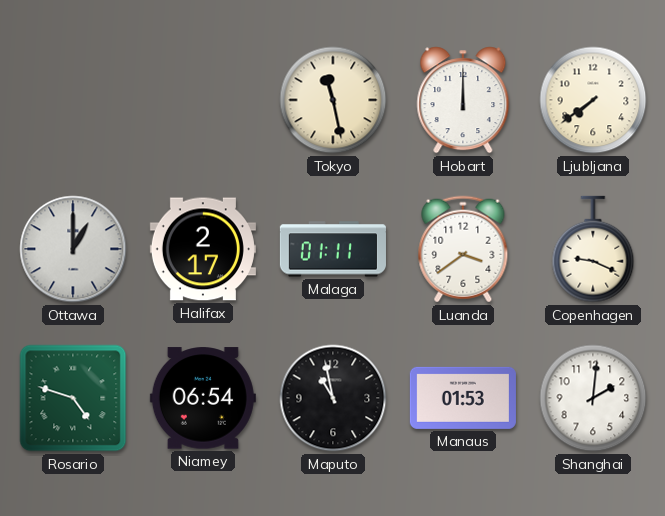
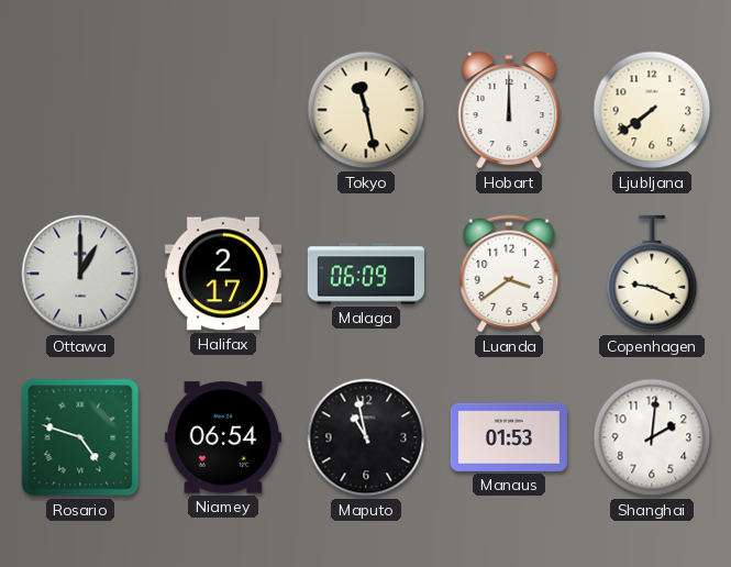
Malaga: 01:11 -> 06:09
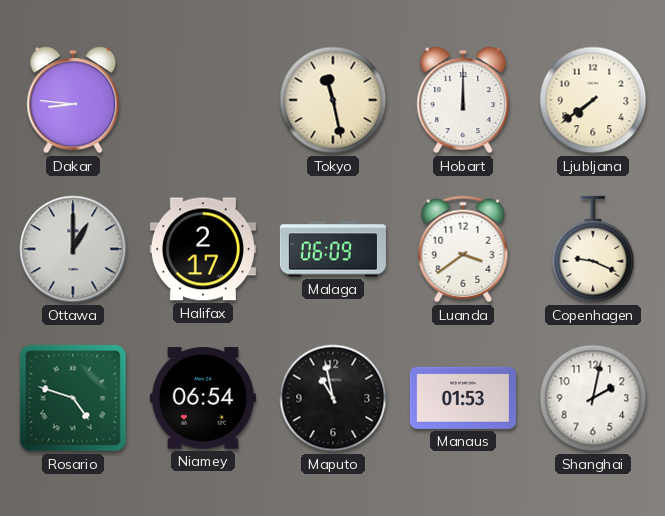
Dakar: none -> 8:46
Shanghai: 2:01 -> 2:02
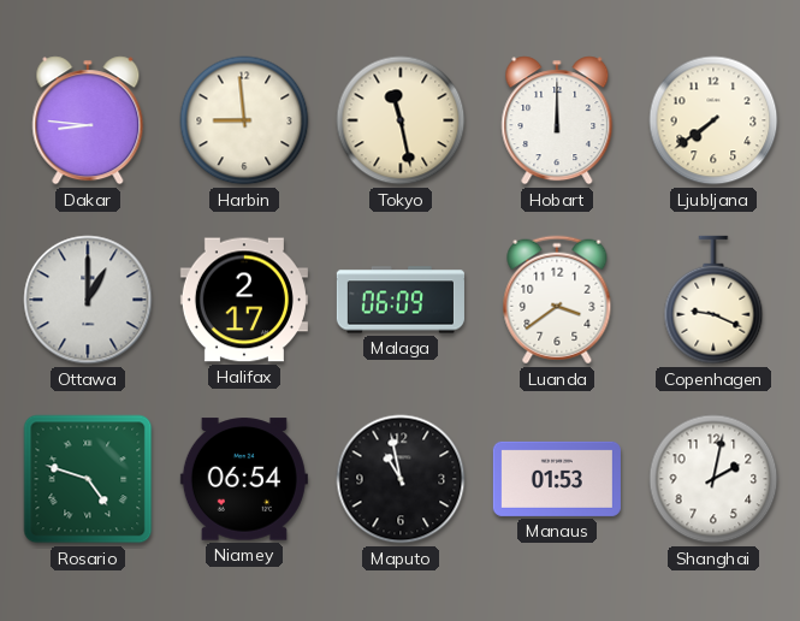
Harbin: none -> 8:59
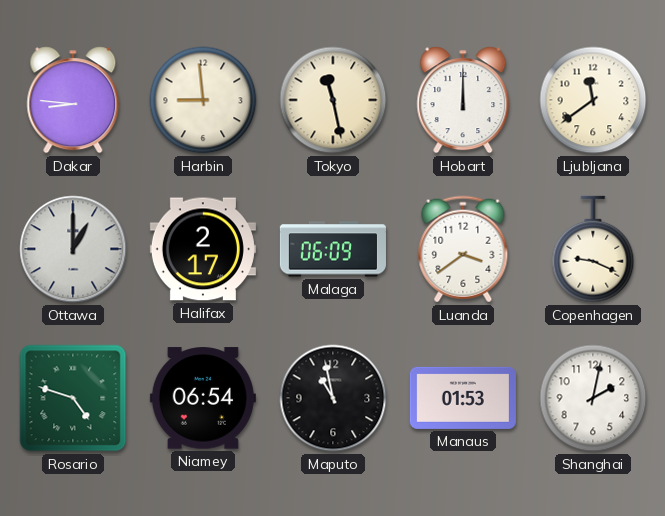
Ljubljana: 7:39 -> 11:39
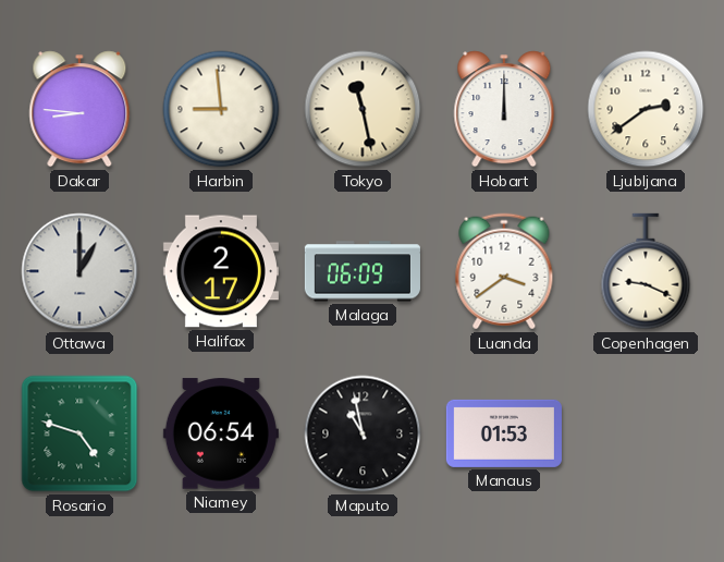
Ljubljana: 11:39 -> 2:39
Shanghai: 2:02 -> none
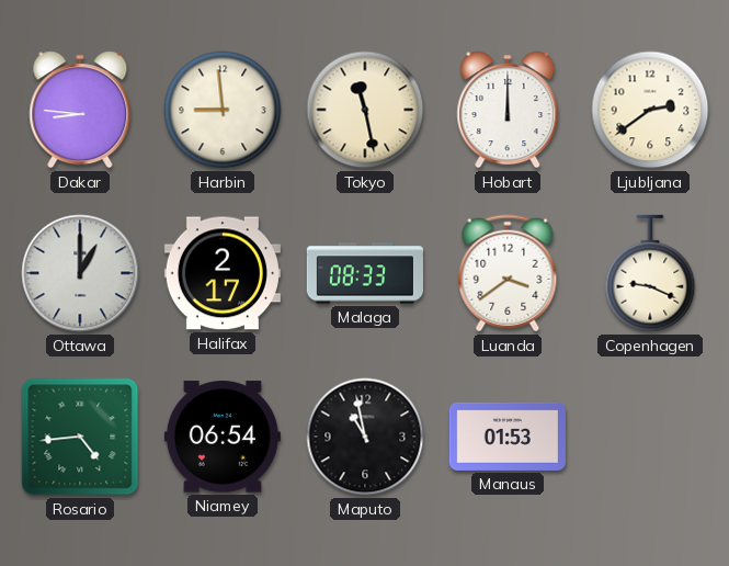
Malaga: 06:09 -> 08:33
Rosario: 4:48 -> 4:44
